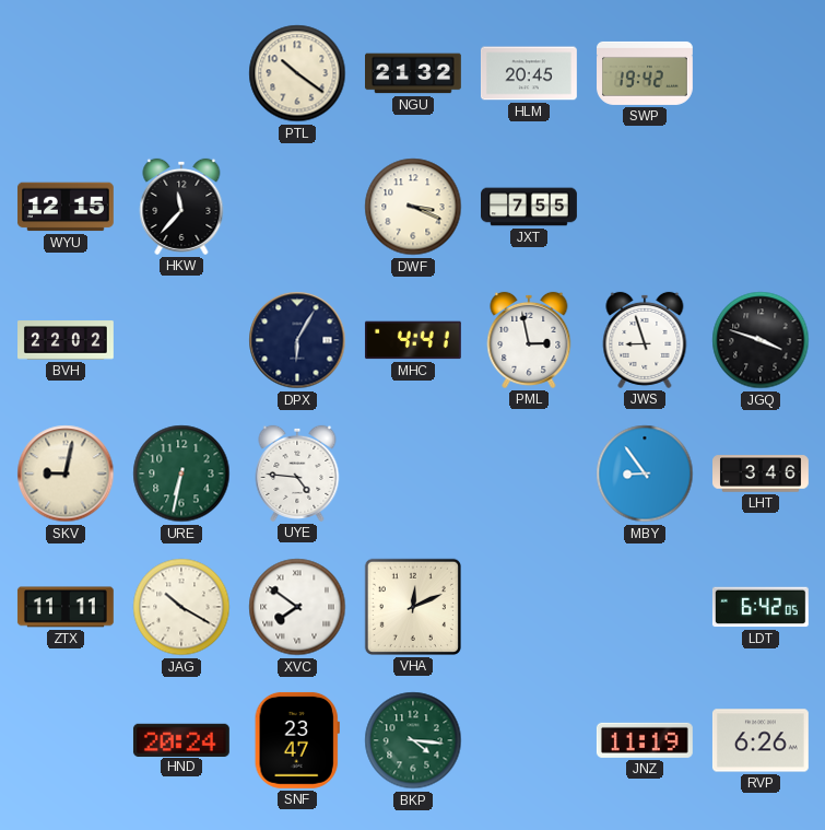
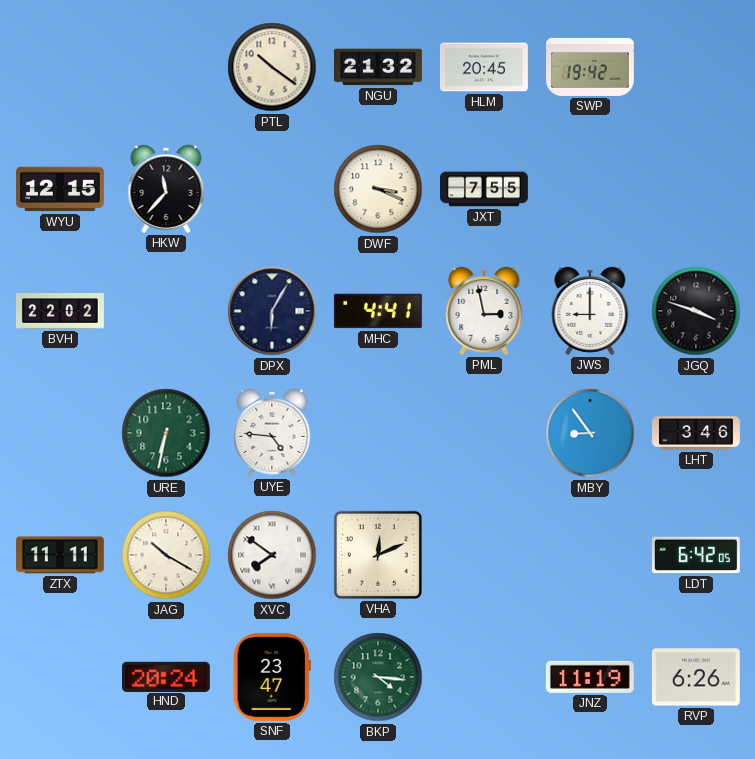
JWS: 8:57 -> 9:00
SKV: 9:02 -> none
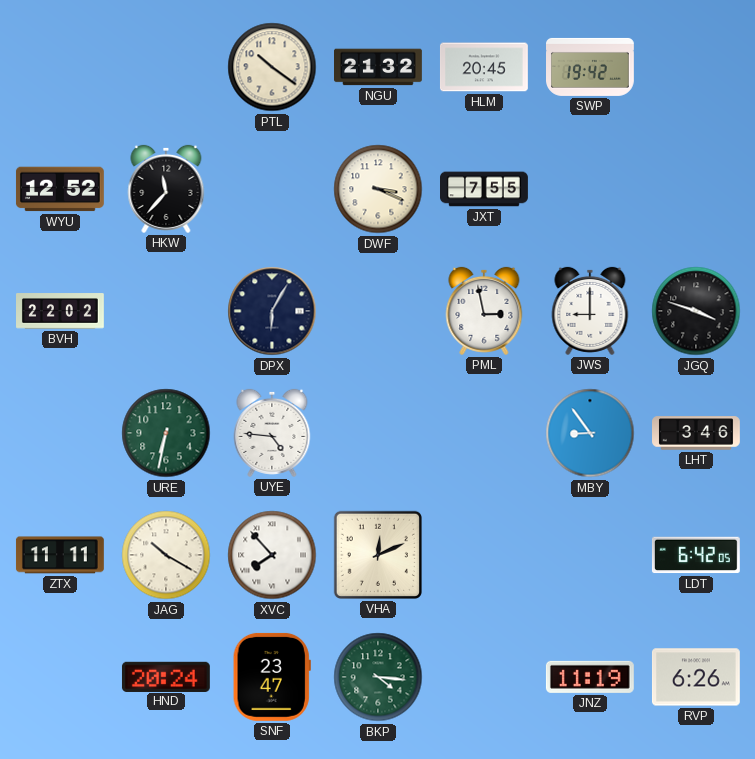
WYU: 12:15 -> 12:52
MHC: 4:41 -> none
XVC: 7:51 -> 7:53
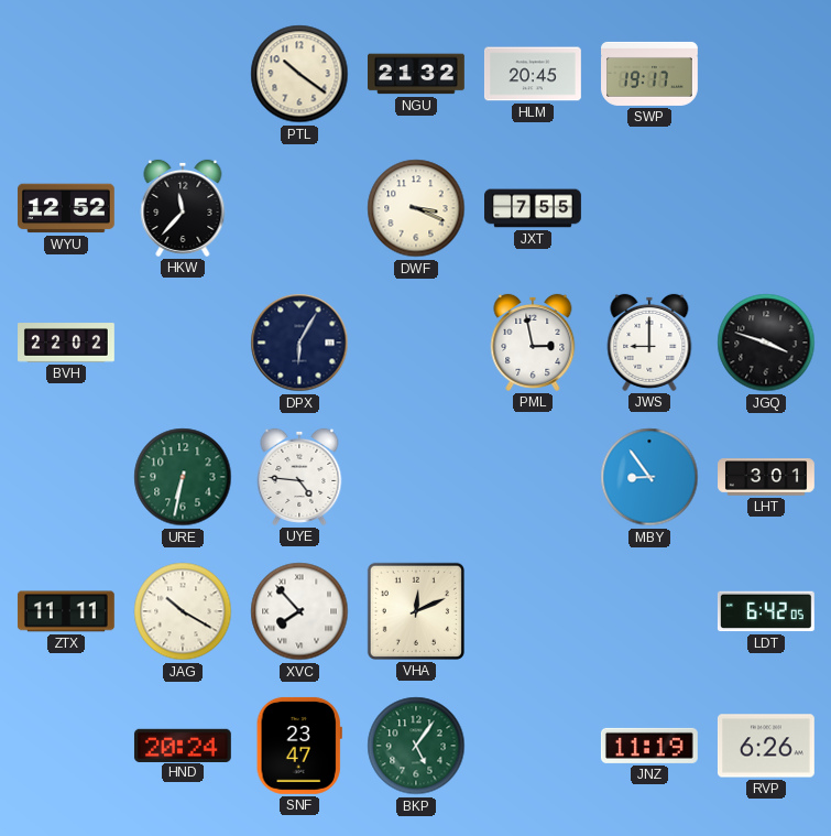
SWP: 19:42 -> 19:17
LHT: 3:46 -> 3:01
BKP: 4:16 -> 5:06
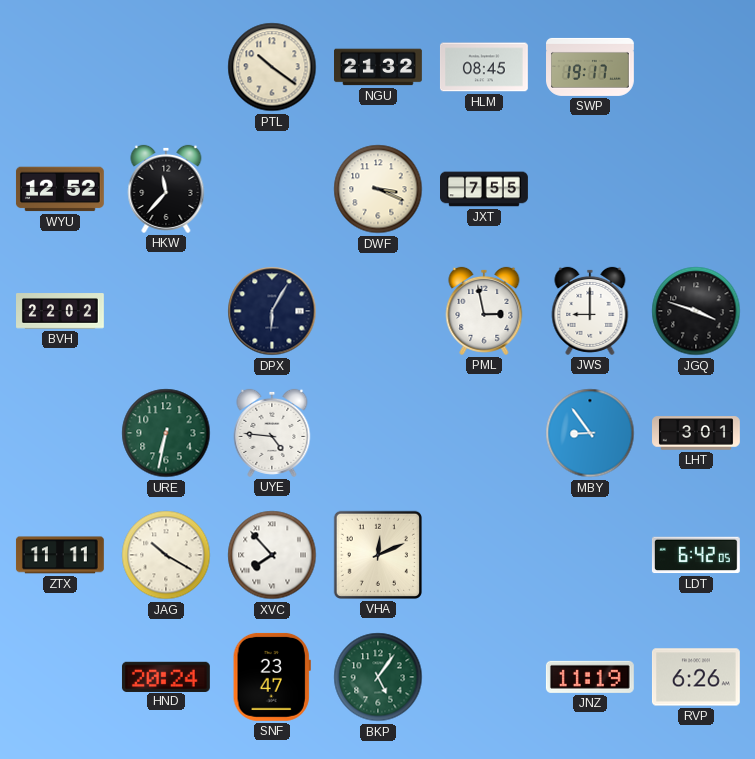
HLM: 20:45 -> 08:45
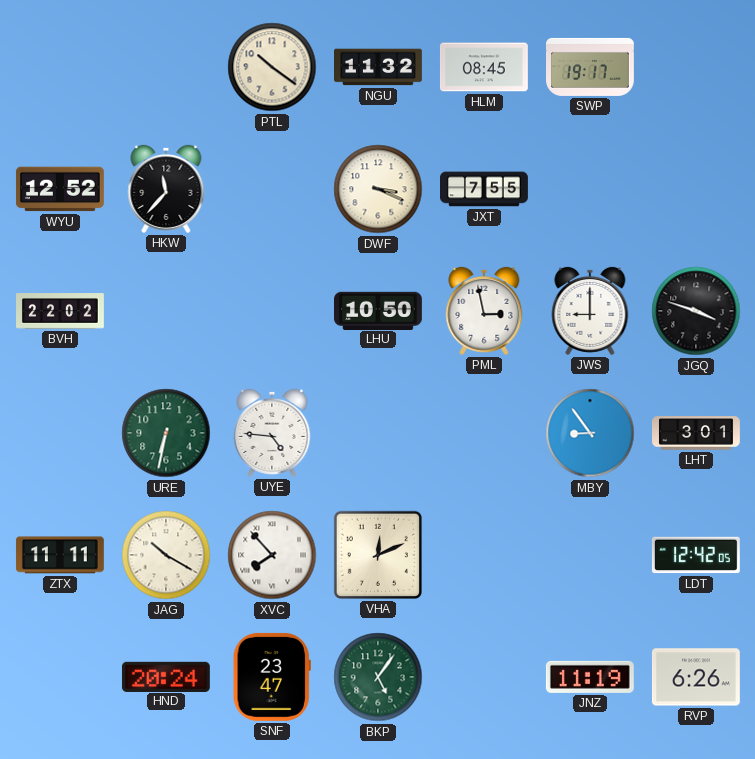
NGU: 21:32 -> 11:32
DPX: 6:05 -> none
LHU: none -> 10:50
LDT: 6:42 -> 12:42
